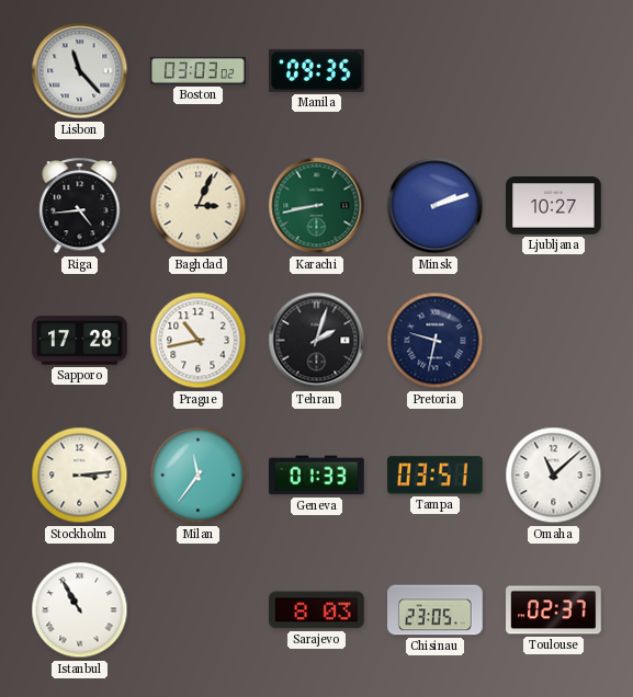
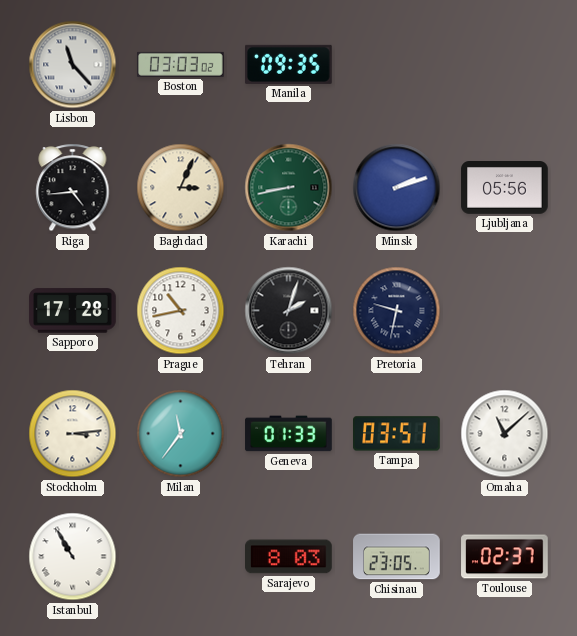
Ljubljana: 10:27 -> 05:56
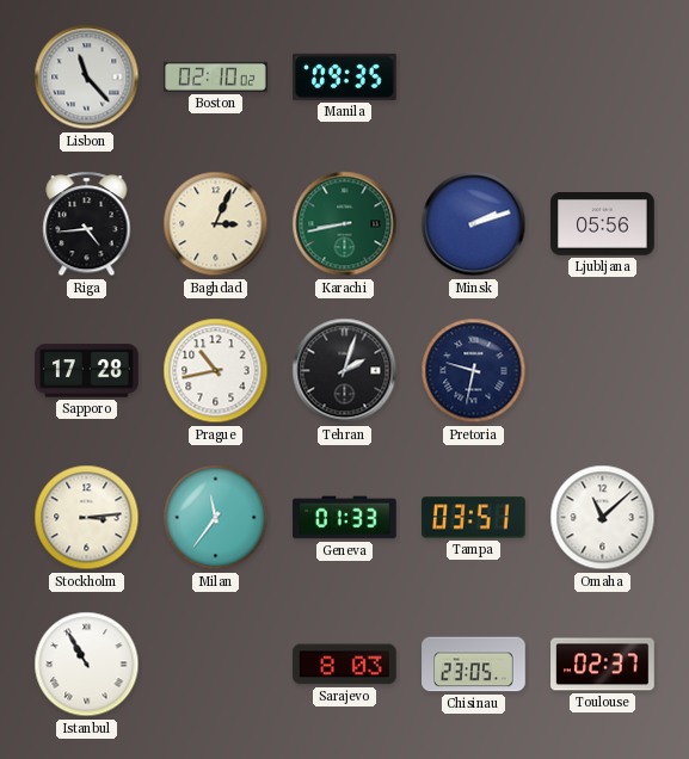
Boston: 03:03 -> 02:10
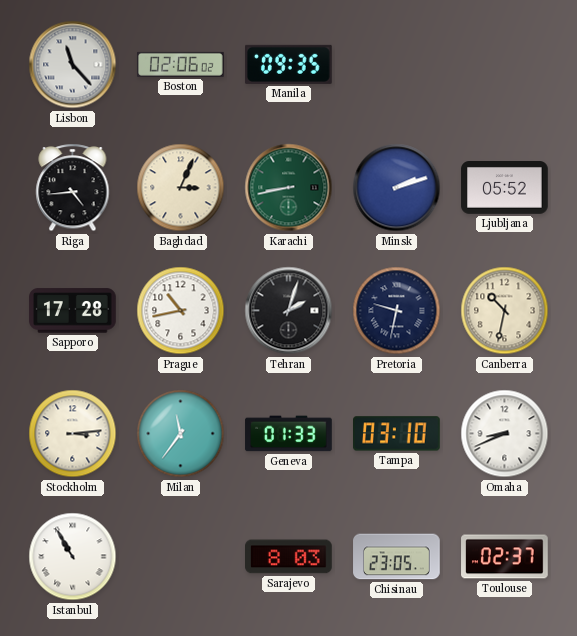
Boston: 02:10 -> 02:06
Ljubljana: 05:56 -> 05:52
Canberra: none -> 10:32
Tampa: 03:51 -> 03:10
Omaha: 11:08 -> 8:41
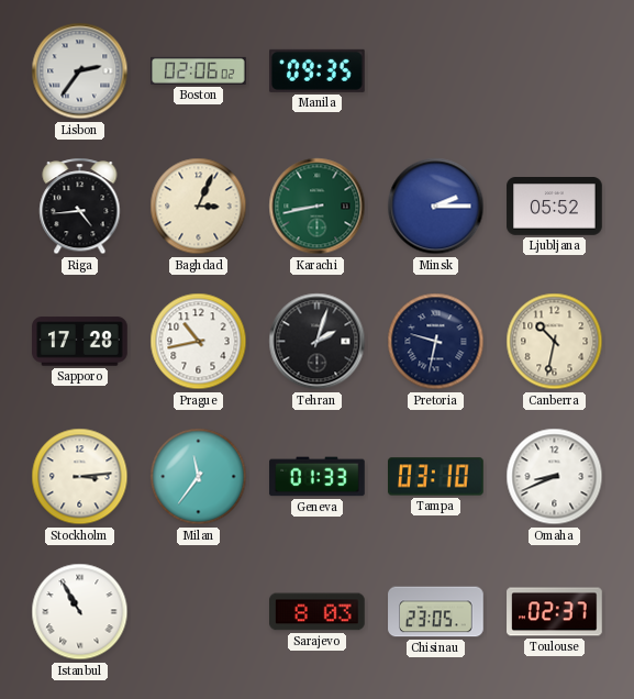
Lisbon: 11:23 -> 2:36
Minsk: 2:12 -> 2:15
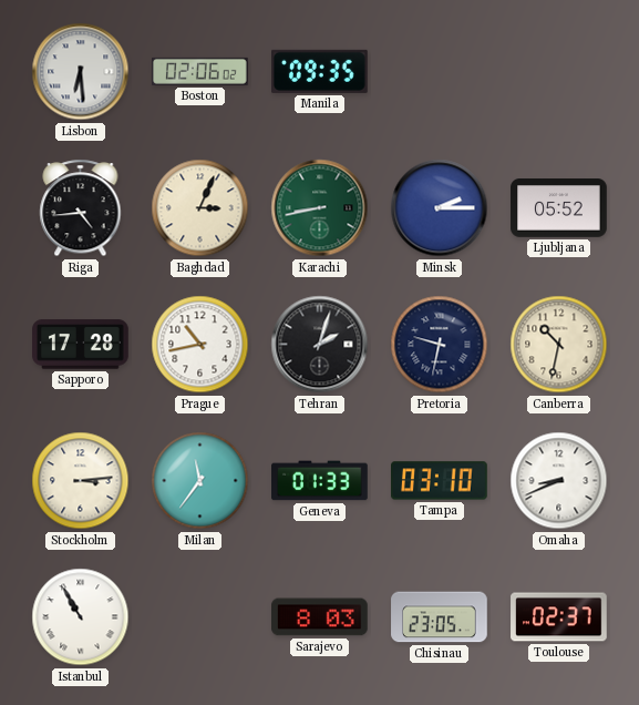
Lisbon: 2:36 -> 6:29
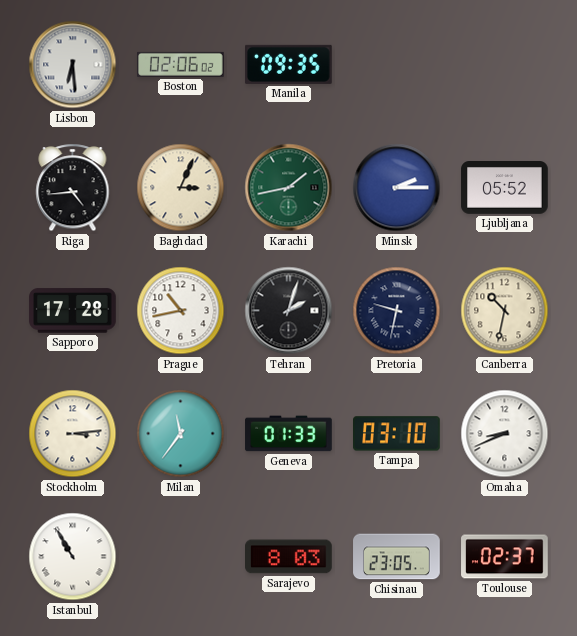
Karachi: 8:43 -> 1:43
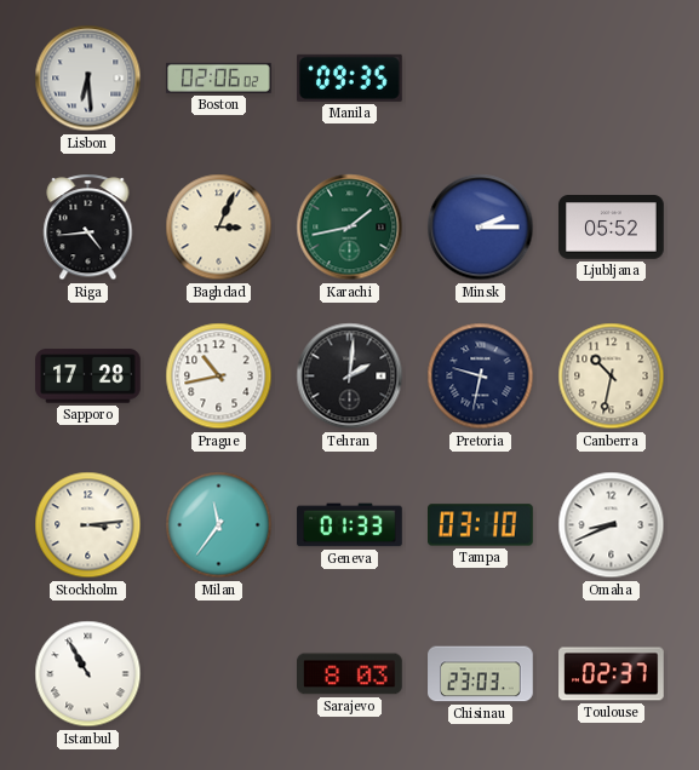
Tehran: 2:03 -> 2:01
Chisinau: 23:05 -> 23:03
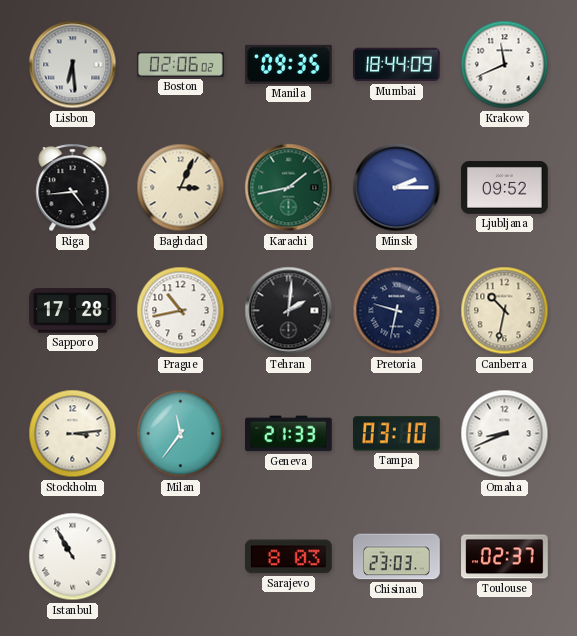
Mumbai: none -> 18:44
Krakow: none -> 11:41
Ljubljana: 05:52 -> 09:52
Geneva: 01:33 -> 21:33
